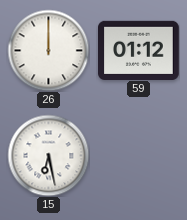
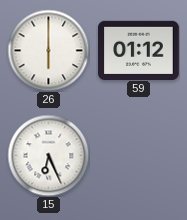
26: 12:00 -> 6:00
15: 6:28 -> 6:26
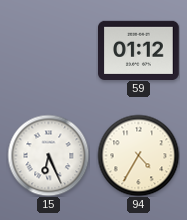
26: 6:00 -> none
94: none -> 4:35
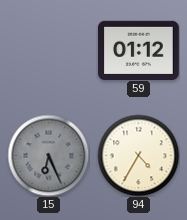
15 dial: white -> grey
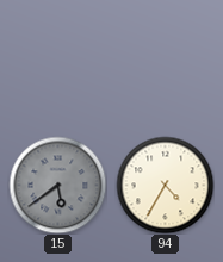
59: 01:12 -> none
15: 6:26 -> 5:39
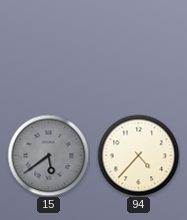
94: 4:35 -> 4:37
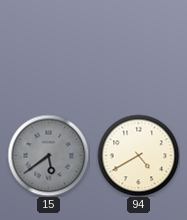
94: 4:37 -> 4:40
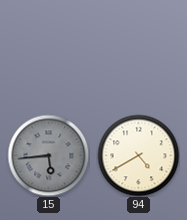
15: 5:39 -> 5:44
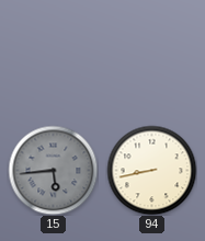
94: 4:40 -> 8:43
